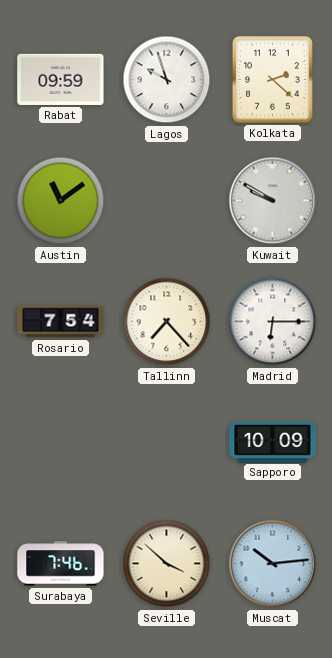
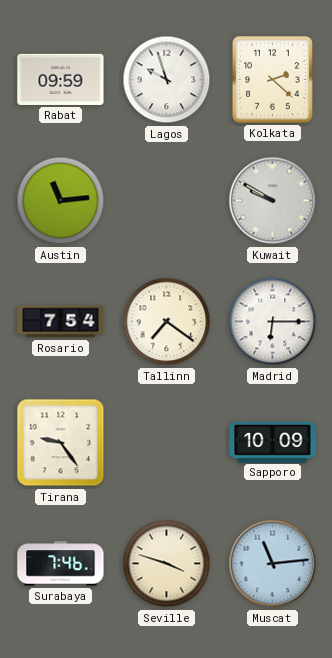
Austin: 11:09 -> 11:14
Tallinn: 7:23 -> 7:21
Tirana: none -> 9:24
Seville: 3:52 -> 3:48
Muscat: 10:14 -> 11:14
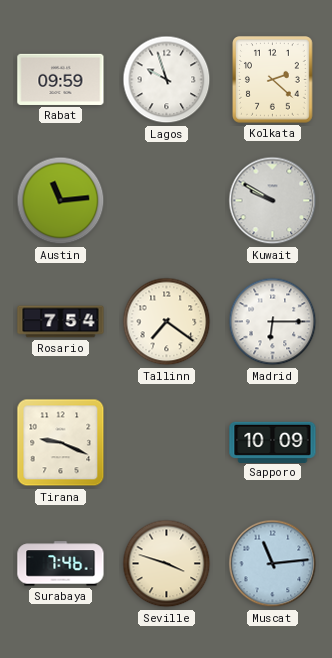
Tirana: 9:24 -> 9:19
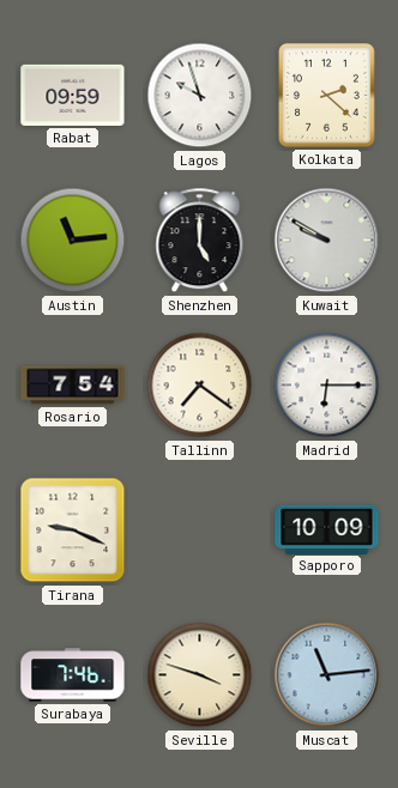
Shenzhen: none -> 5:00
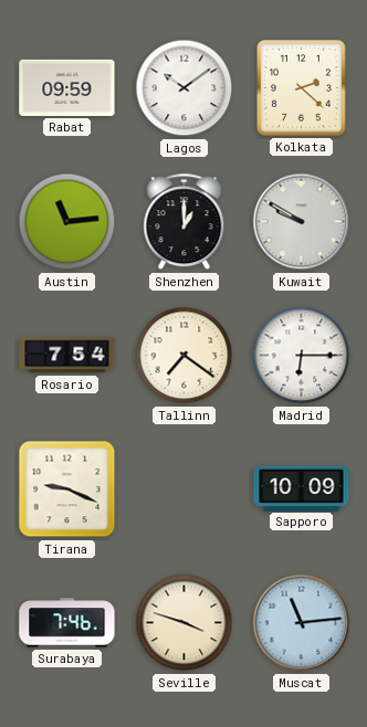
Lagos: 9:57 -> 10:09
Shenzhen: 5:00 -> 1:00
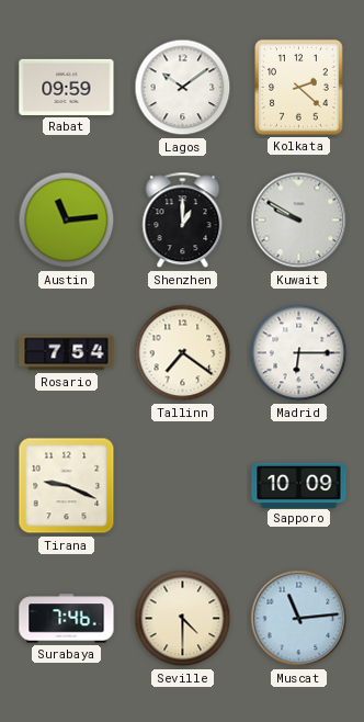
Seville: 3:48 -> 4:30
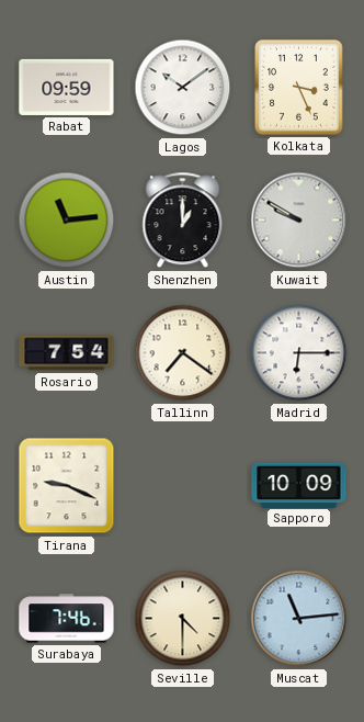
Kolkata: 2:22 -> 3:26
